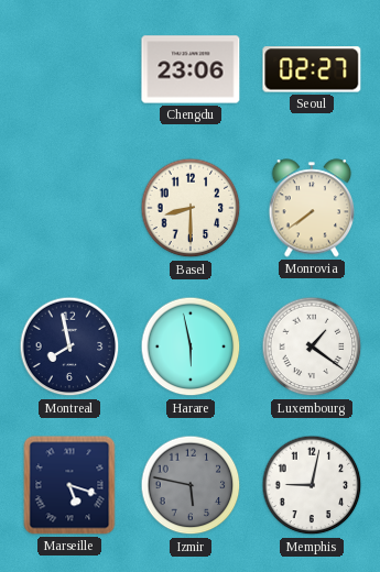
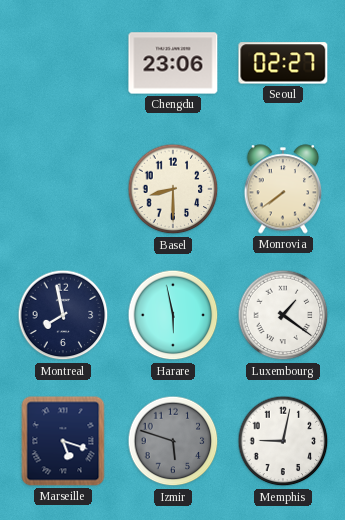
Izmir: 5:47 -> 5:48
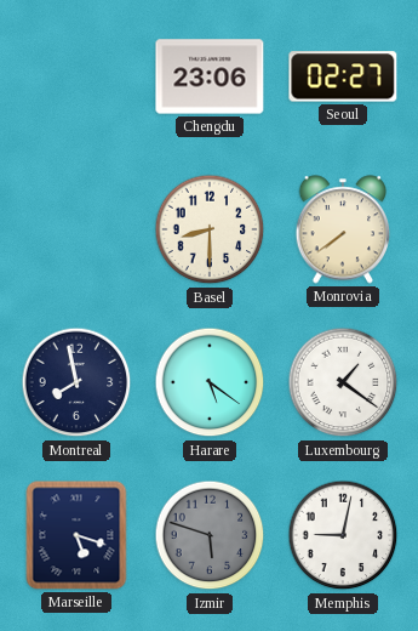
Harare: 5:58 -> 5:21
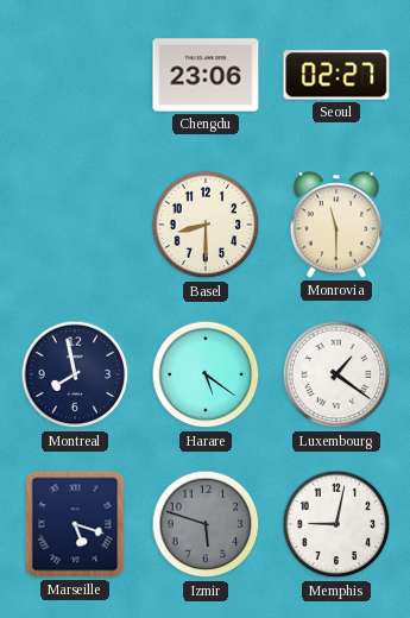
Monrovia: 7:39 -> 11:30
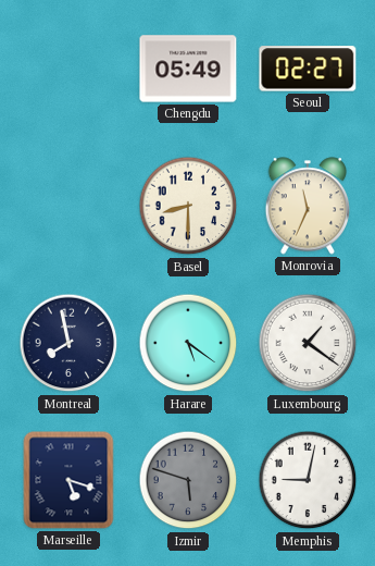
Chengdu: 23:06 -> 05:49
Monrovia: 11:30 -> 11:34
